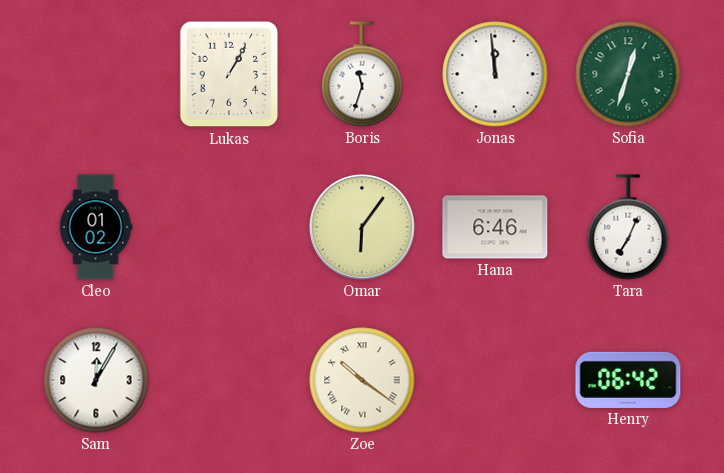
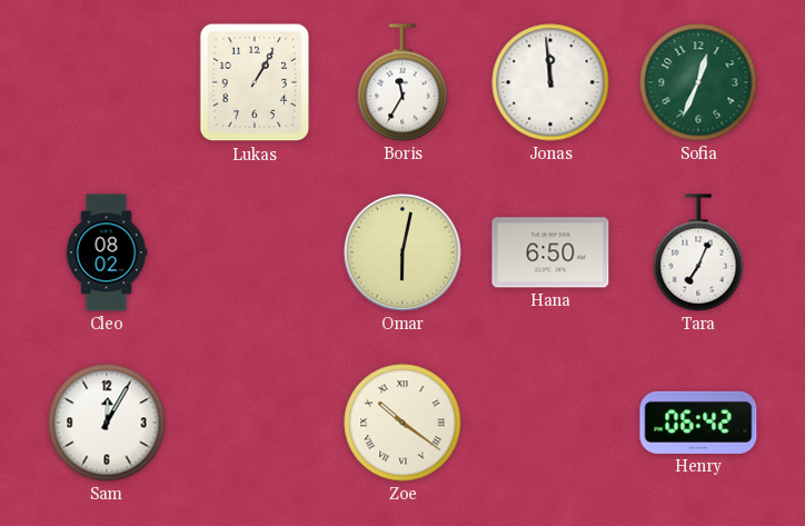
Boris: 11:33 -> 11:35
Sofia: 12:33 -> 12:34
Cleo: 01:02 -> 08:02
Omar: 6:06 -> 6:02
Hana: 6:46 -> 6:50
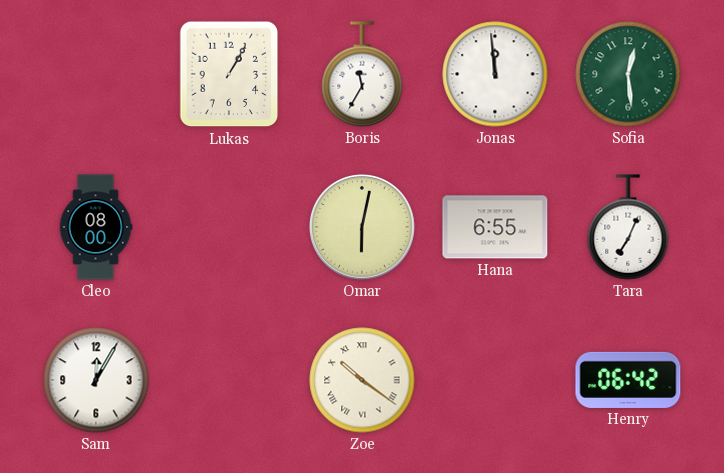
Sofia: 12:34 -> 12:29
Cleo: 08:02 -> 08:00
Hana: 6:50 -> 6:55
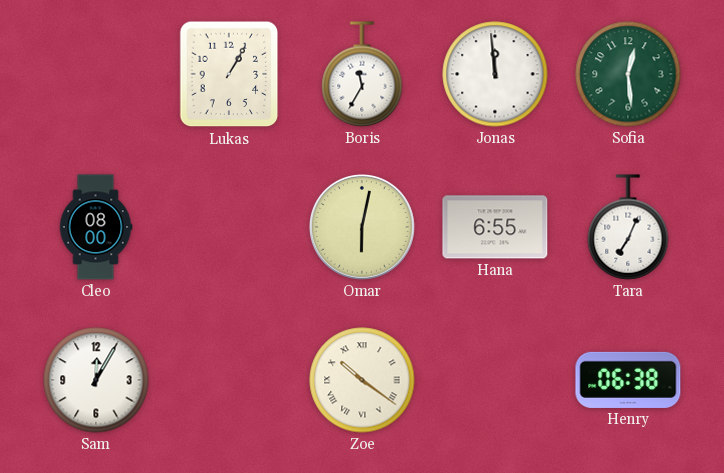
Henry: 06:42 -> 06:38
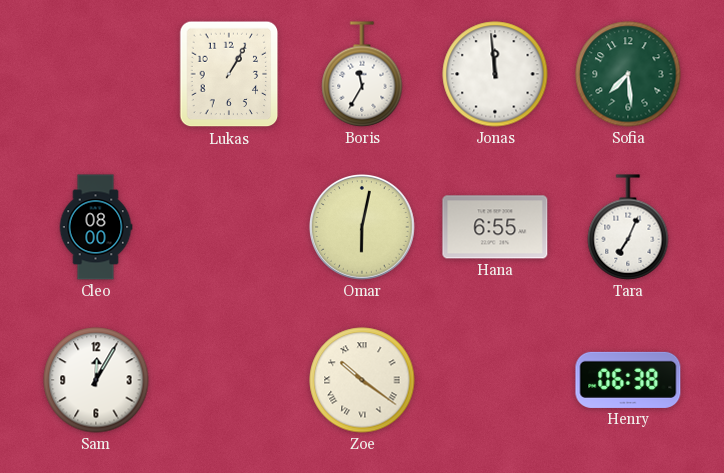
Sofia: 12:29 -> 7:29
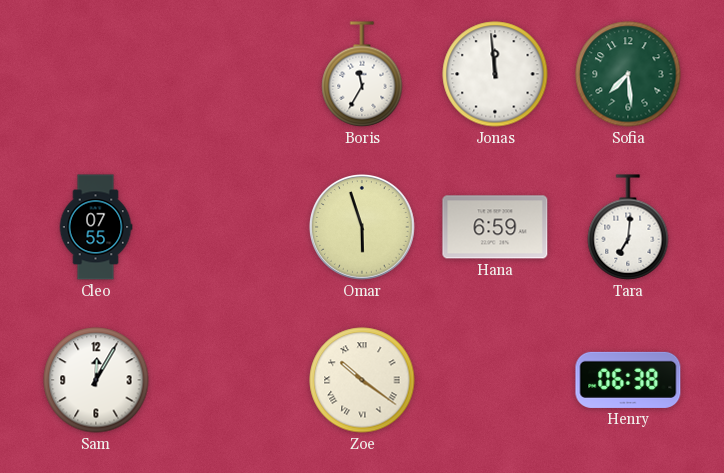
Lukas: 1:05 -> none
Cleo: 08:00 -> 07:55
Omar: 6:02 -> 5:57
Hana: 6:55 -> 6:59
Tara: 7:04 -> 7:01
